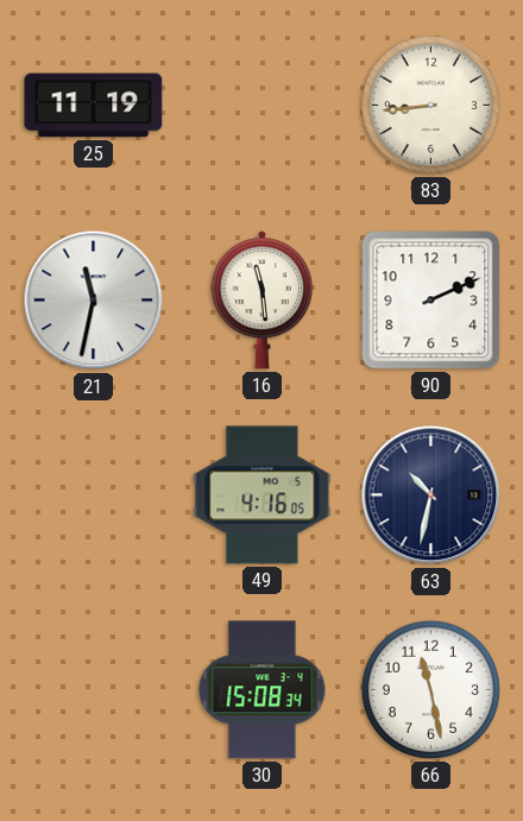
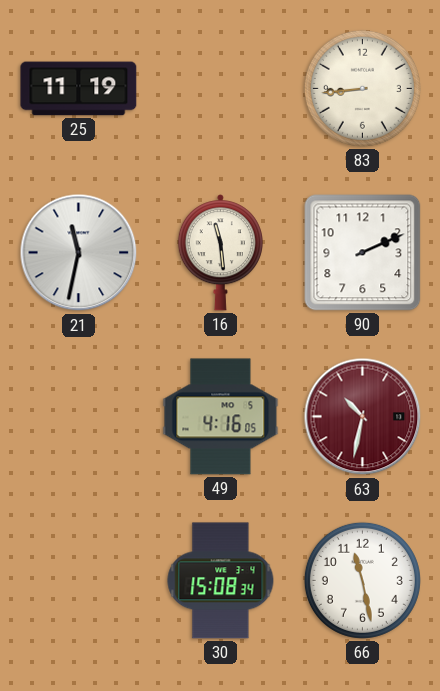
63 dial: navy -> burgundy
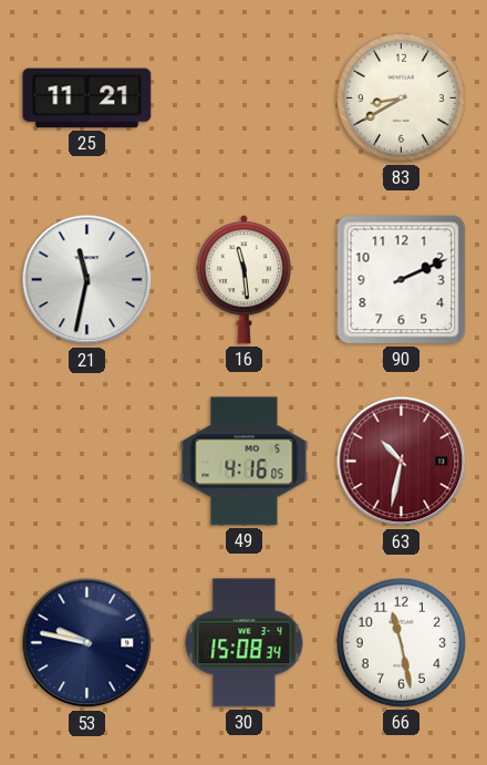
25: 11:19 -> 11:21
83: 8:44 -> 8:40
53: none -> 9:47
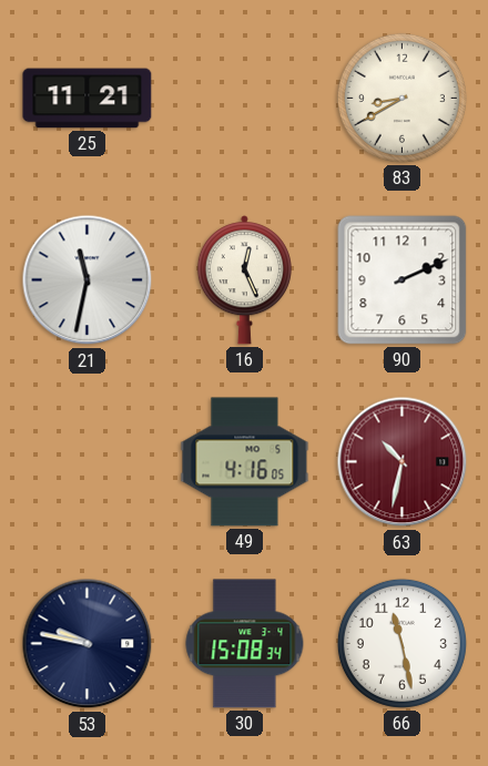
16: 11:29 -> 12:26
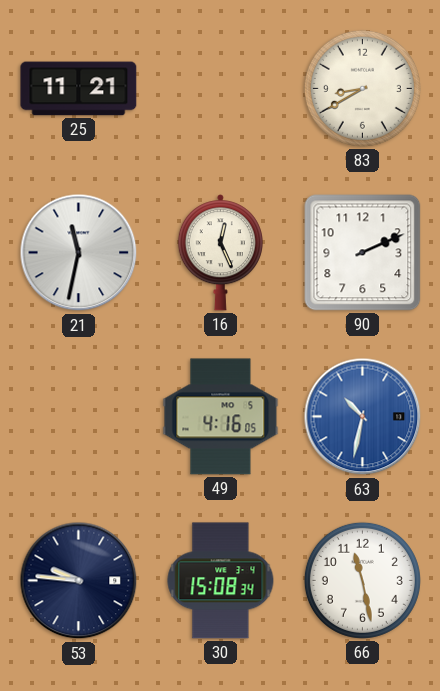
63 dial: burgundy -> blue
53: 9:47 -> 9:46
